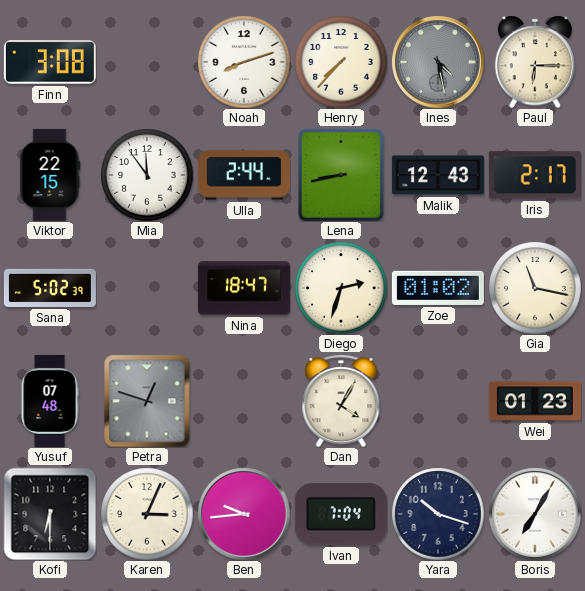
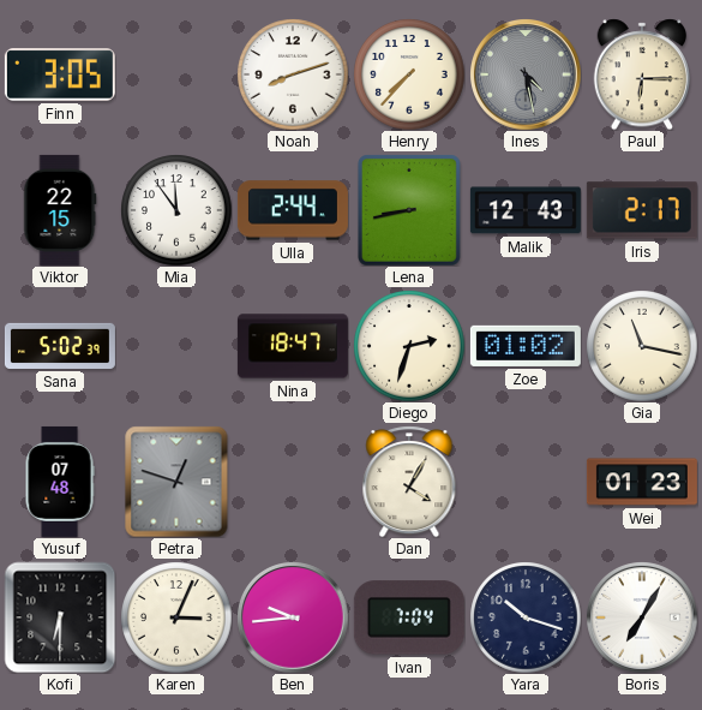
Finn: 3:08 -> 3:05
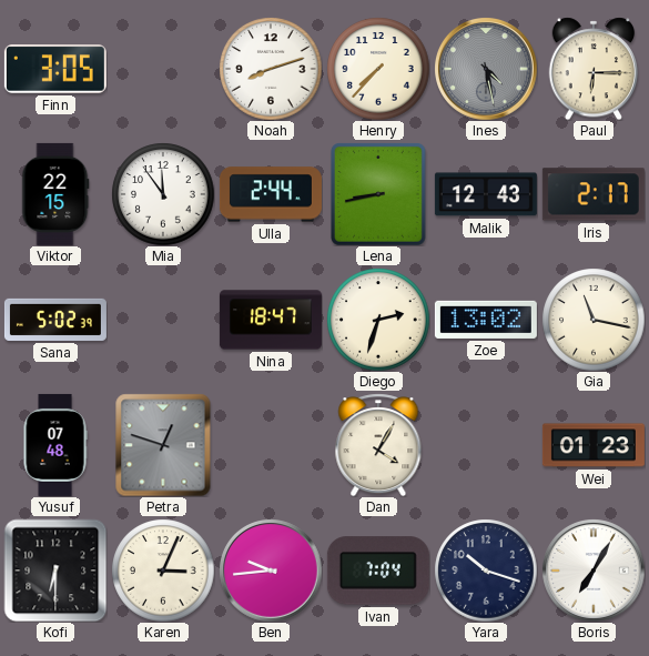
Zoe: 01:02 -> 13:02
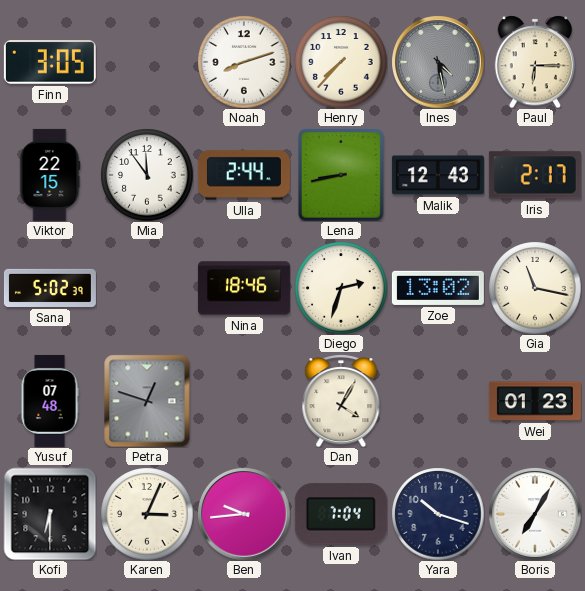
Nina: 18:47 -> 18:46
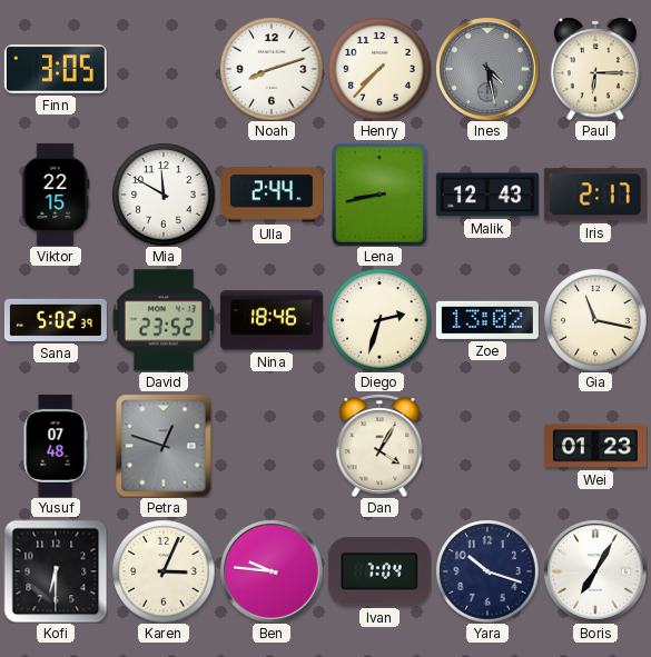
Mia: 11:54 -> 11:50
David: none -> 23:52
Ben: 9:44 -> 9:46
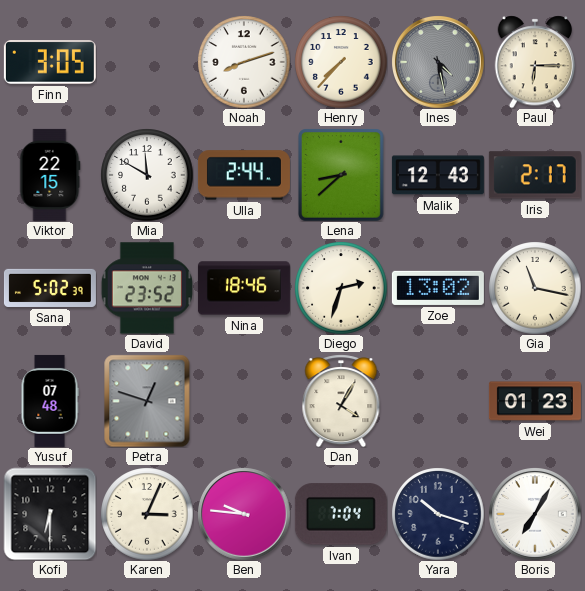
Lena: 8:43 -> 8:38
